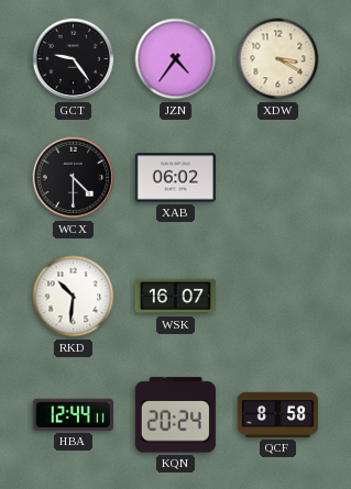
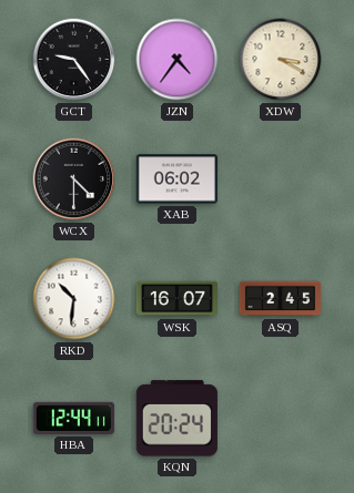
ASQ: none -> 2:45
QCF: 8:58 -> none
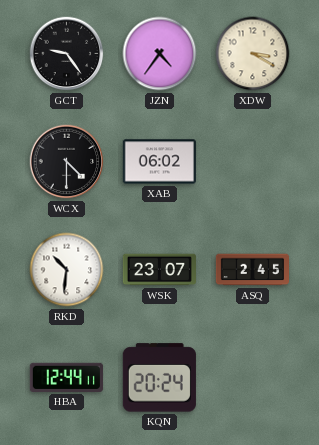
WSK: 16:07 -> 23:07
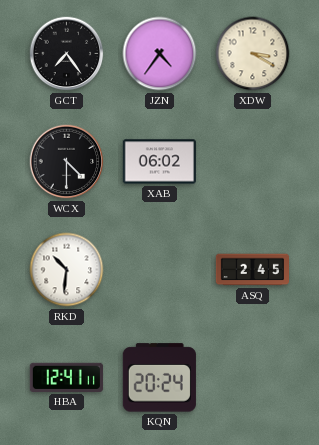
GCT: 9:24 -> 7:24
WSK: 23:07 -> none
HBA: 12:44 -> 12:41
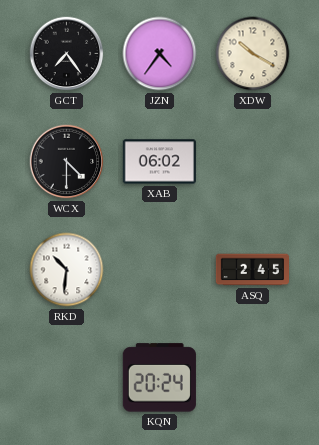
XDW: 3:20 -> 10:20
HBA: 12:41 -> none
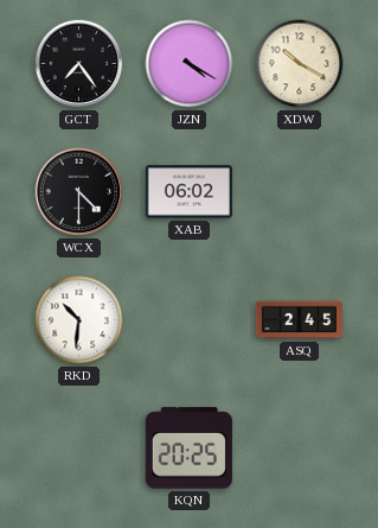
JZN: 4:36 -> 4:20
KQN: 20:24 -> 20:25
